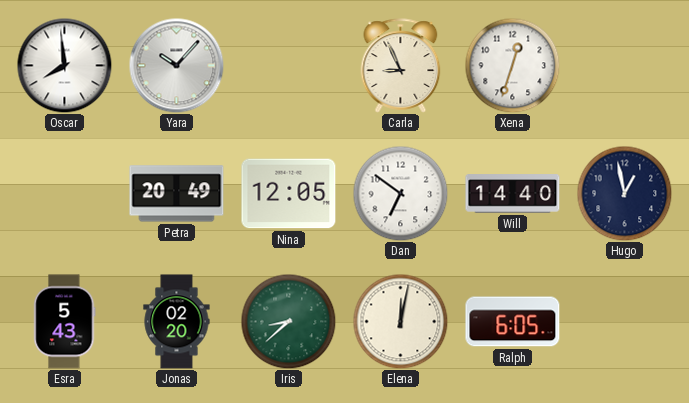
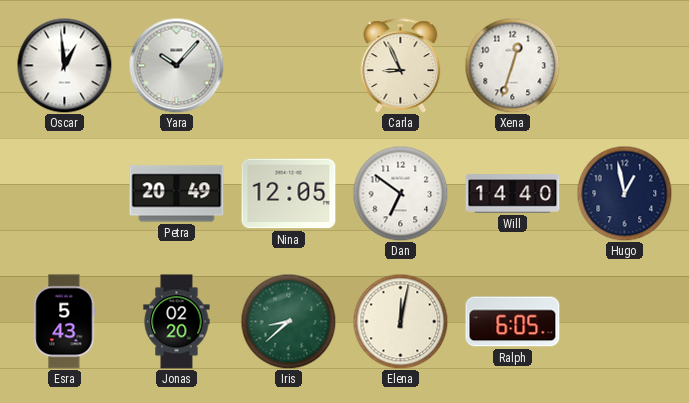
Oscar: 7:59 -> 12:59
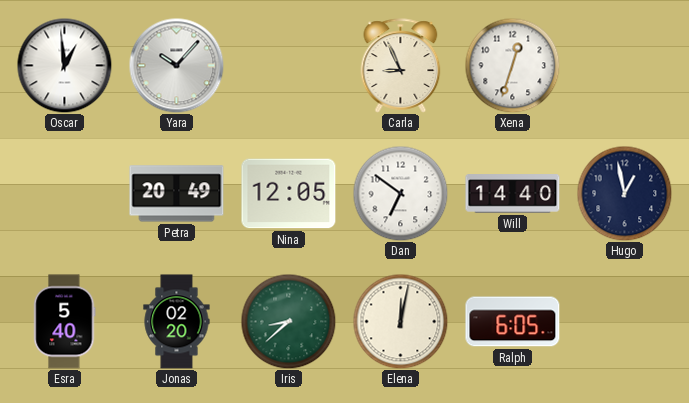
Esra: 5:43 -> 5:40
